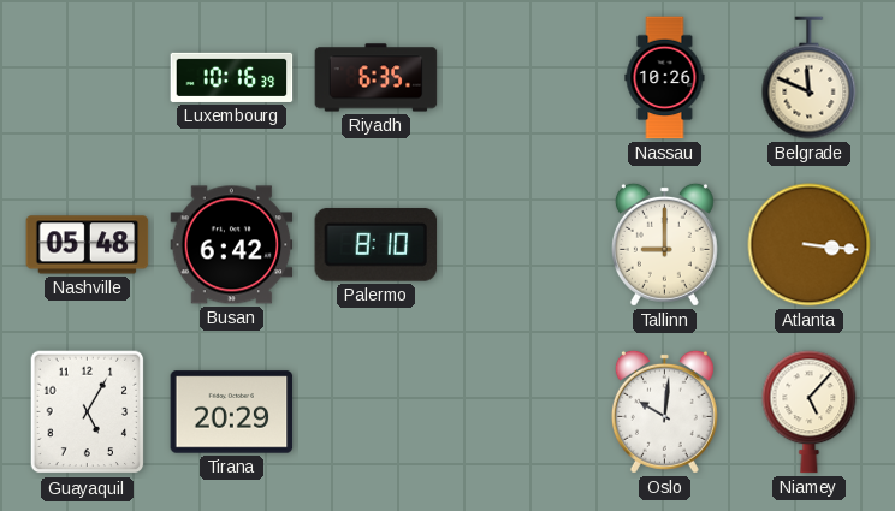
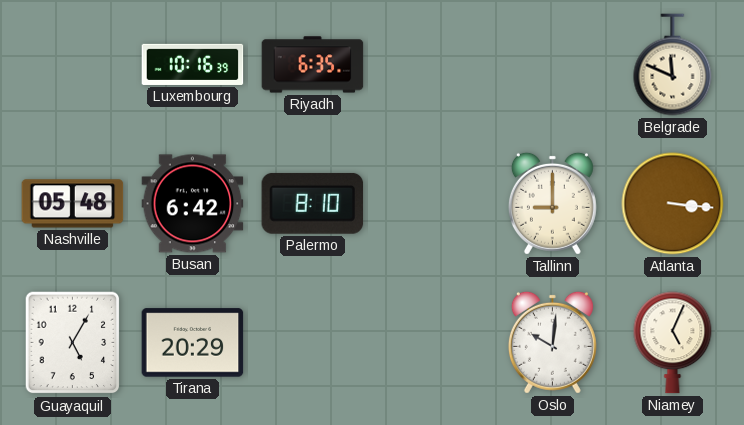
Nassau: 10:26 -> none
Niamey: 5:07 -> 5:04
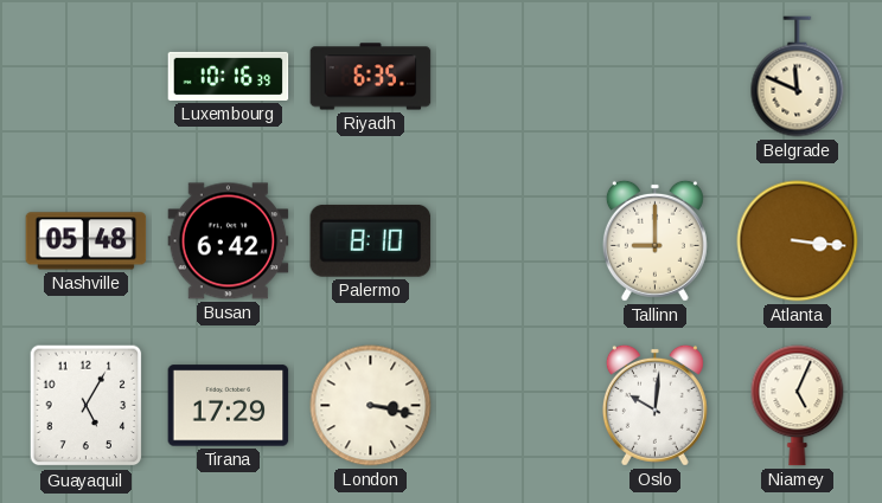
Tirana: 20:29 -> 17:29
London: none -> 3:17
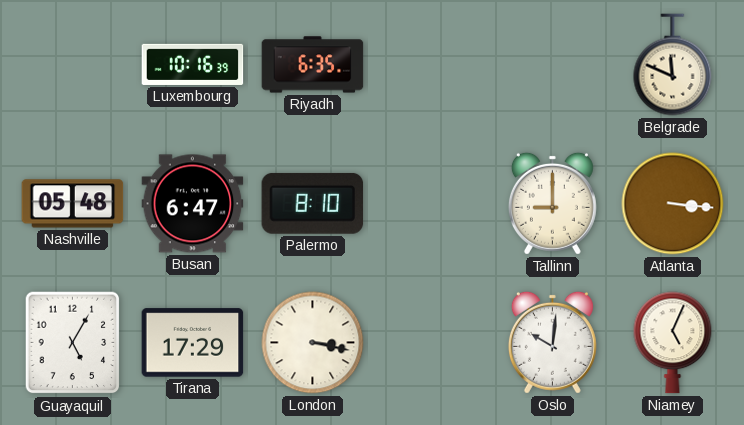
Busan: 6:42 -> 6:47
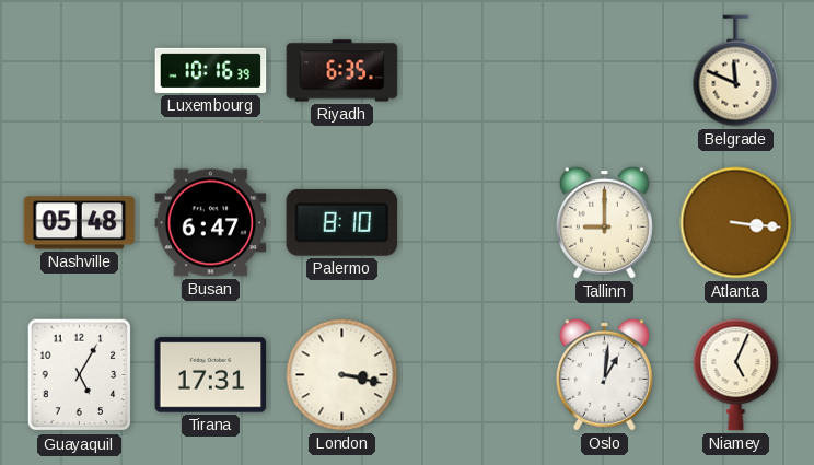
Tirana: 17:29 -> 17:31
Oslo: 10:01 -> 1:01
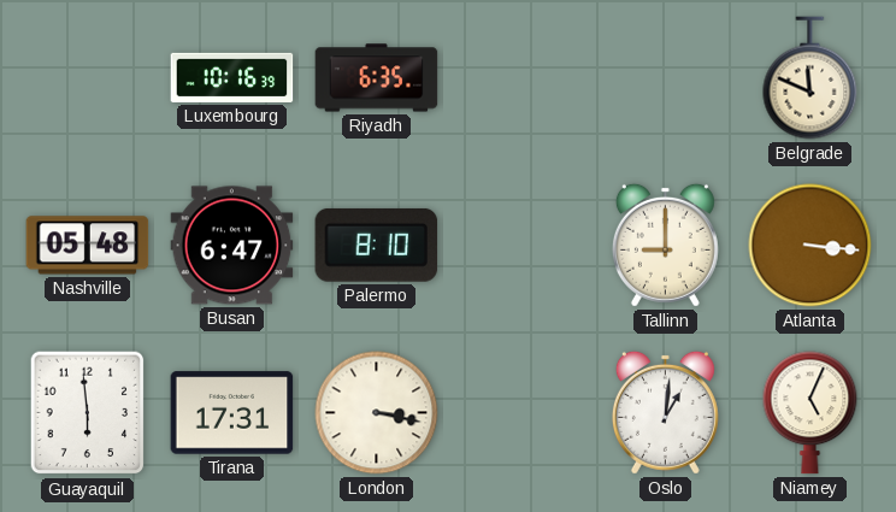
Guayaquil: 5:05 -> 5:59
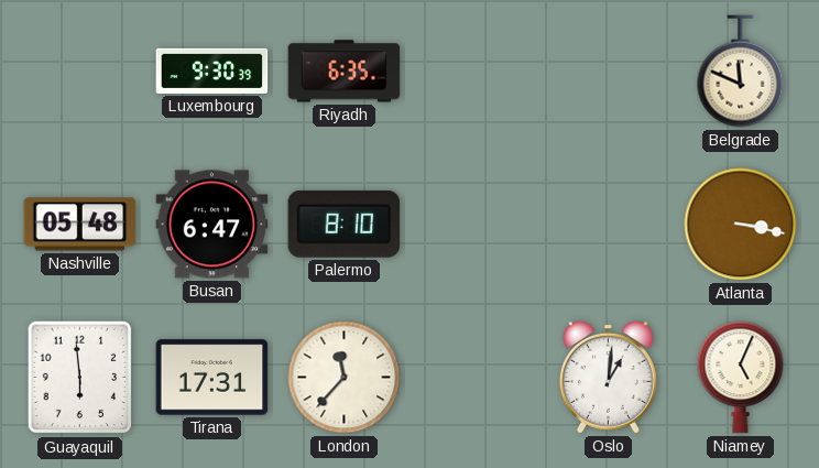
Luxembourg: 10:16 -> 9:30
Tallinn: 9:00 -> none
Atlanta: 3:16 -> 3:17
London: 3:17 -> 11:37
